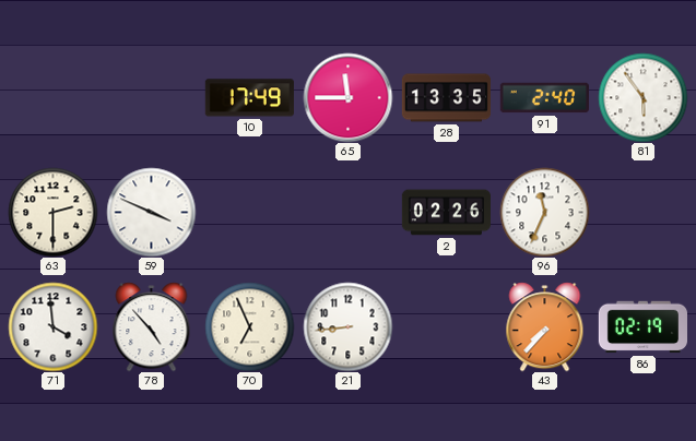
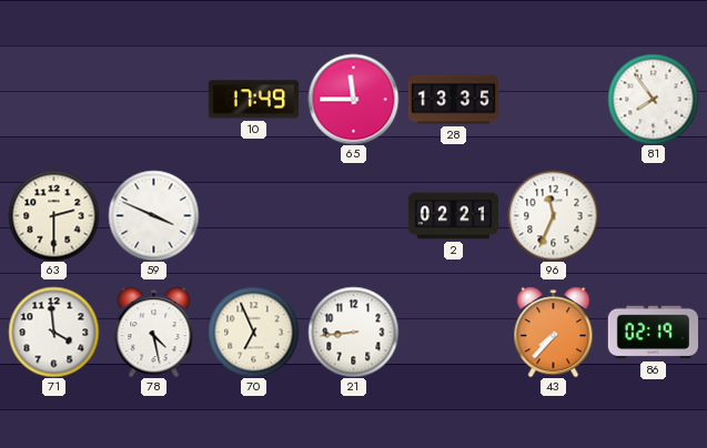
91: 2:40 -> none
81: 5:54 -> 7:54
2: 02:26 -> 02:21
78: 4:53 -> 4:28
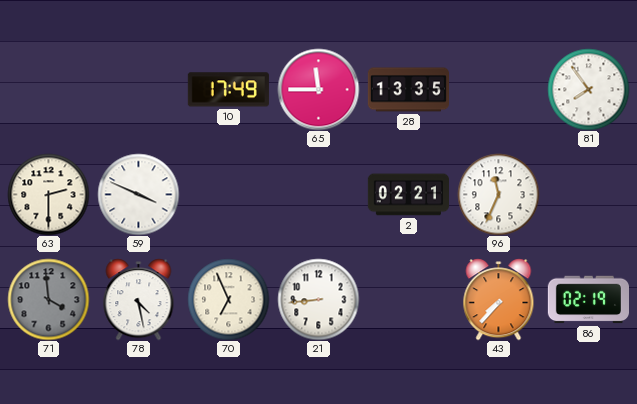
71 dial: white -> grey
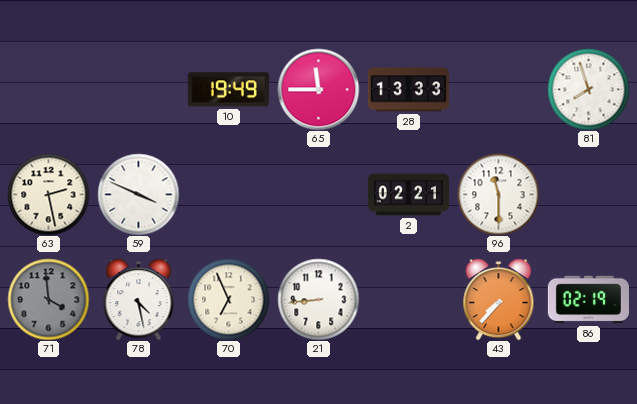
10: 17:49 -> 19:49
28: 13:35 -> 13:33
81: 7:54 -> 7:57
63: 2:30 -> 2:28
96: 11:34 -> 11:30
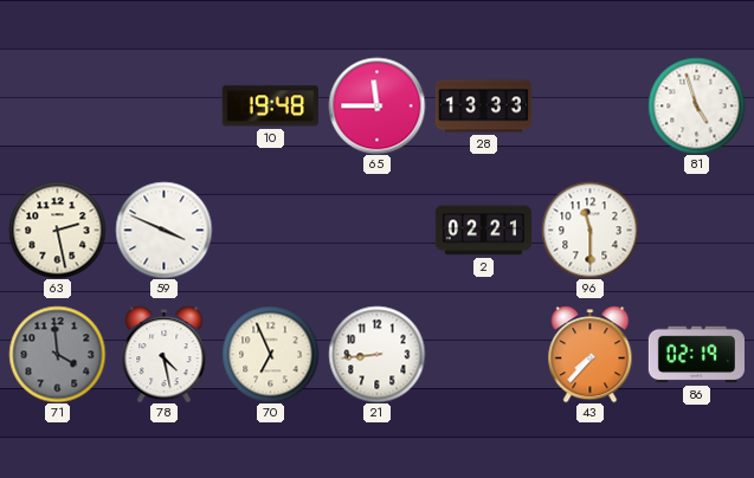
10: 19:49 -> 19:48
81: 7:57 -> 4:57
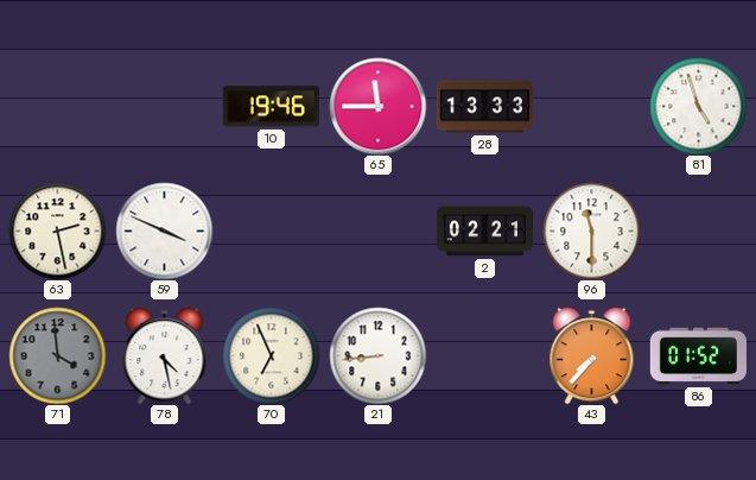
10: 19:48 -> 19:46
86: 02:19 -> 01:52
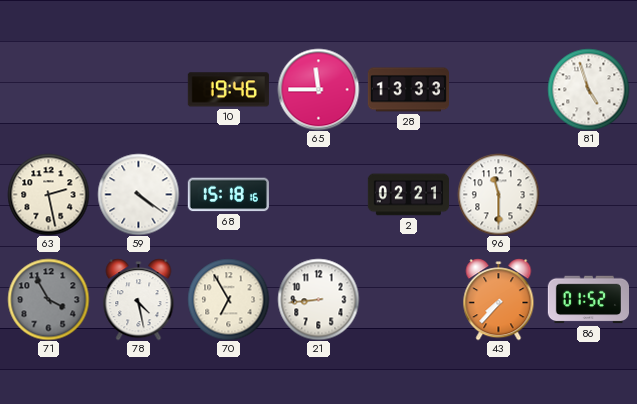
59: 3:49 -> 4:21
68: none -> 15:18
71: 3:59 -> 3:55
70: 6:56 -> 6:55
